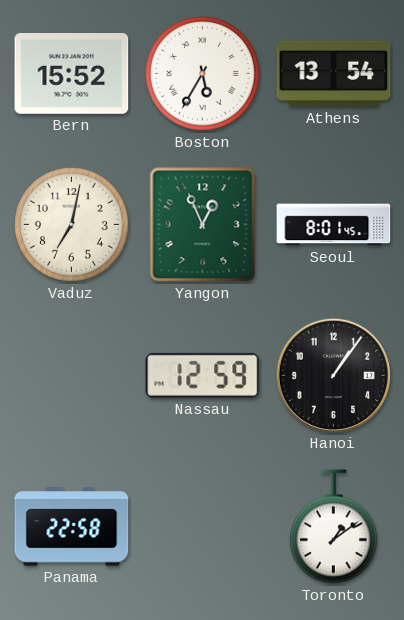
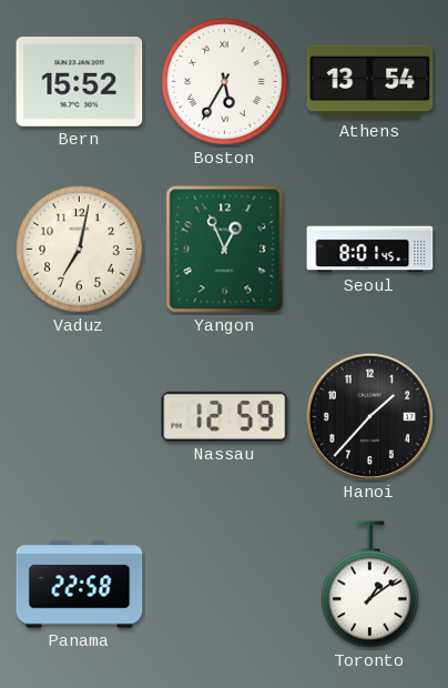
Hanoi: 1:06 -> 1:37
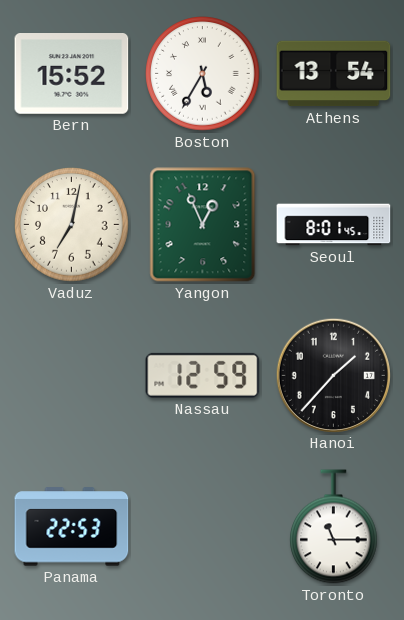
Panama: 22:58 -> 22:53
Toronto: 1:09 -> 11:15
